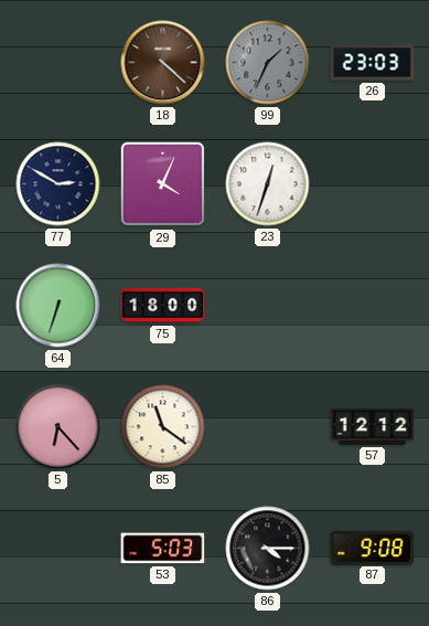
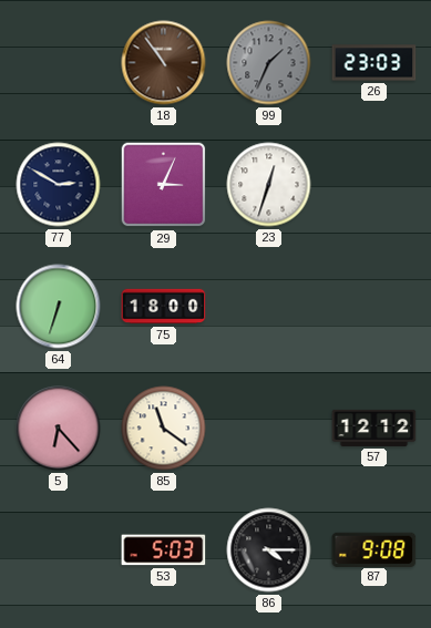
18: 4:22 -> 10:54
29: 4:04 -> 3:04
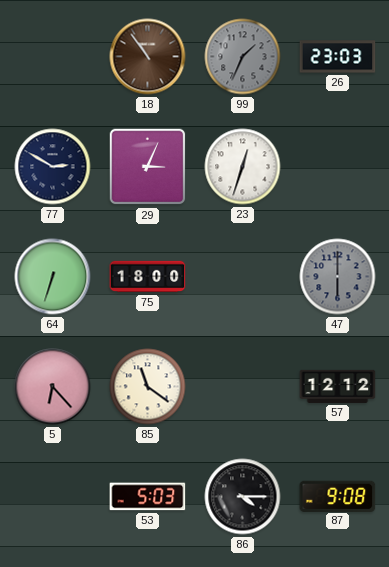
47: none -> 6:00
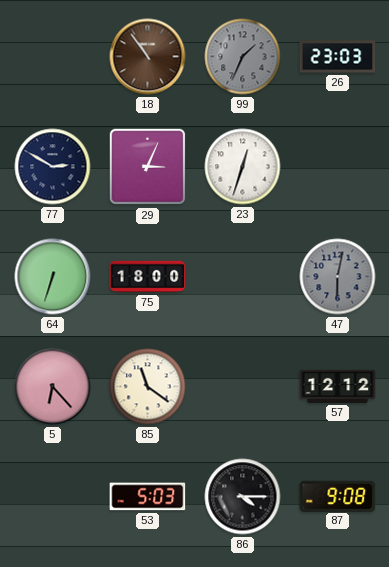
47: 6:00 -> 6:02
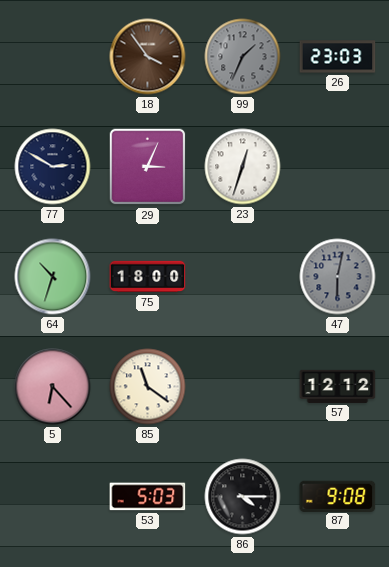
18: 10:54 -> 3:54
64: 6:33 -> 10:33
